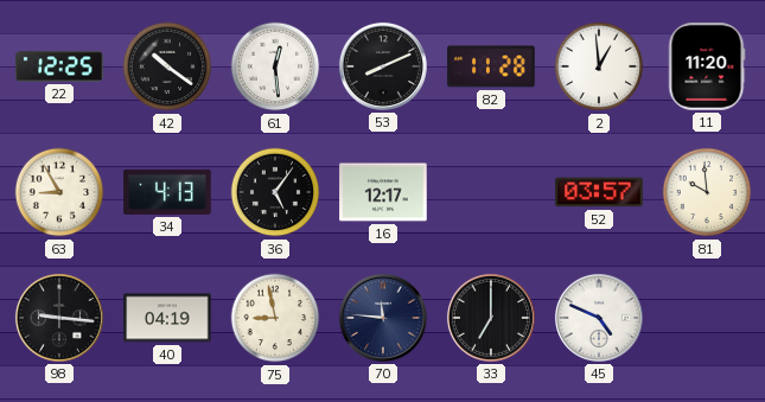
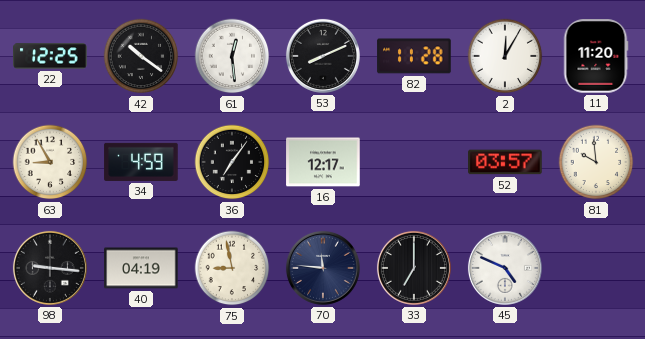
2: 12:59 -> 12:05
34: 4:13 -> 4:59
36: 5:06 -> 7:06
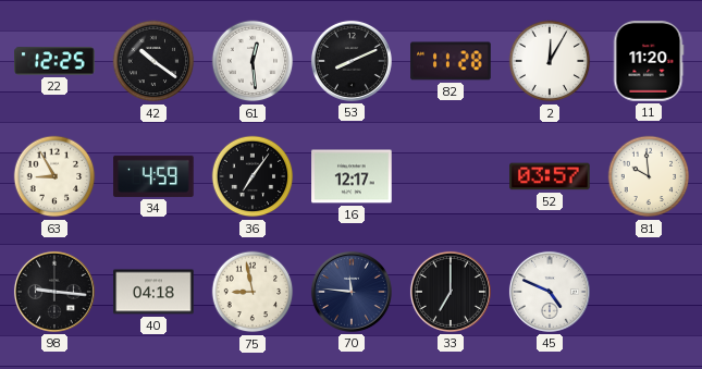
40: 04:19 -> 04:18
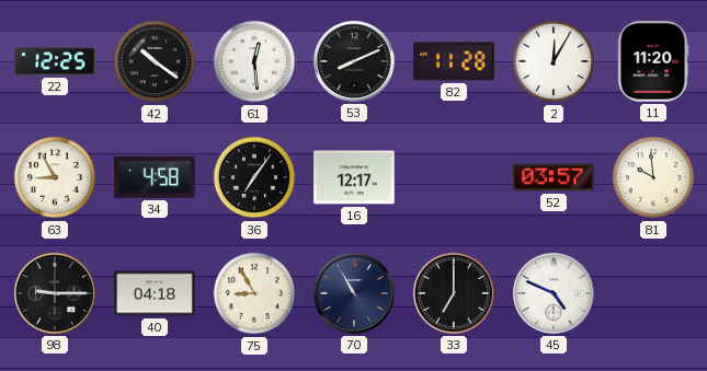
34: 4:59 -> 4:58
98: 9:16 -> 9:15
75: 8:58 -> 8:55
70: 11:46 -> 10:55
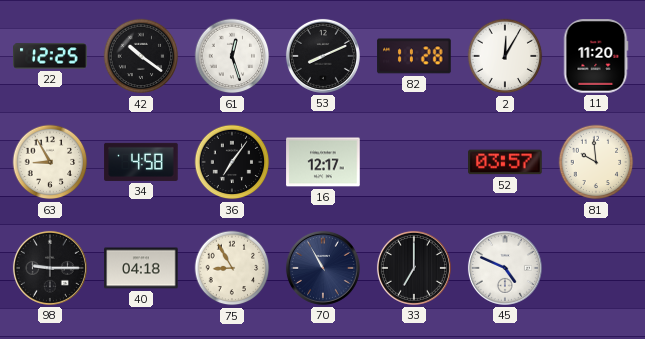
61: 12:29 -> 12:27
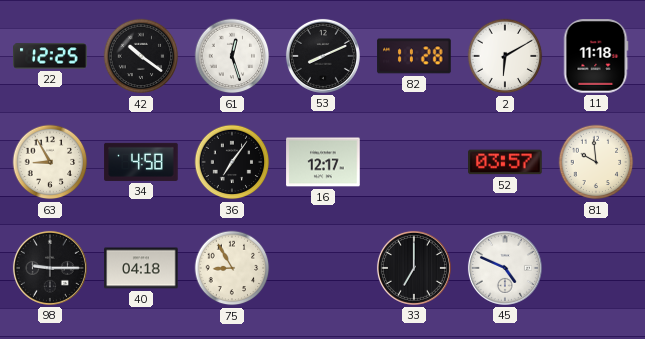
2: 12:05 -> 6:10
11: 11:20 -> 11:18
70: 10:55 -> none
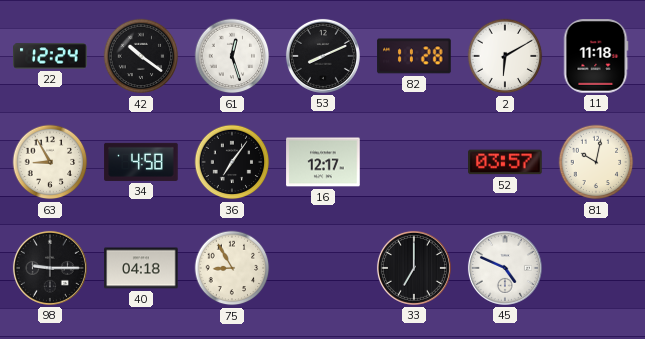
22: 12:25 -> 12:24
81: 9:59 -> 10:02
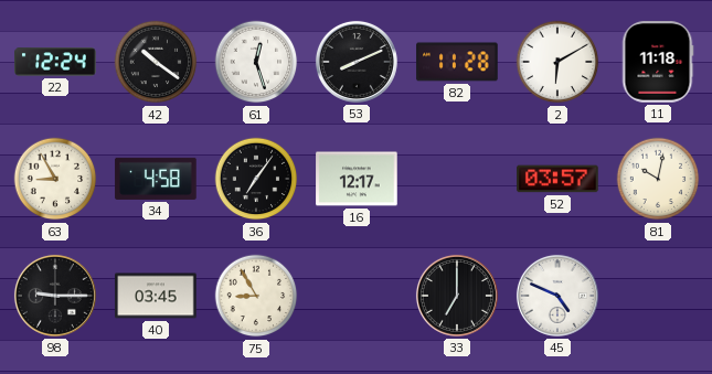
40: 04:18 -> 03:45
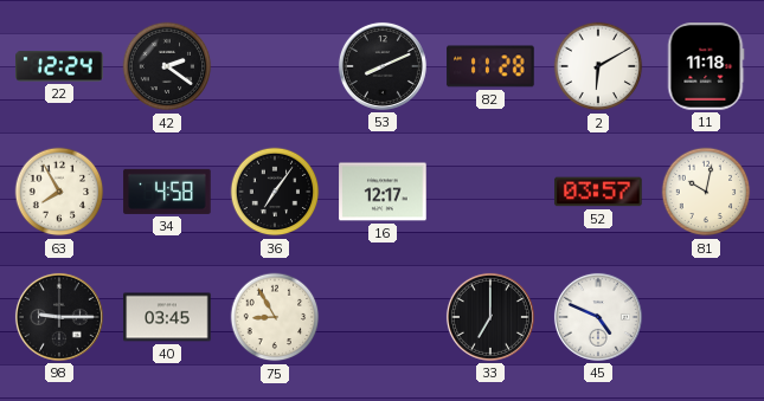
42: 10:21 -> 2:21
61: 12:27 -> none
63: 8:55 -> 7:55
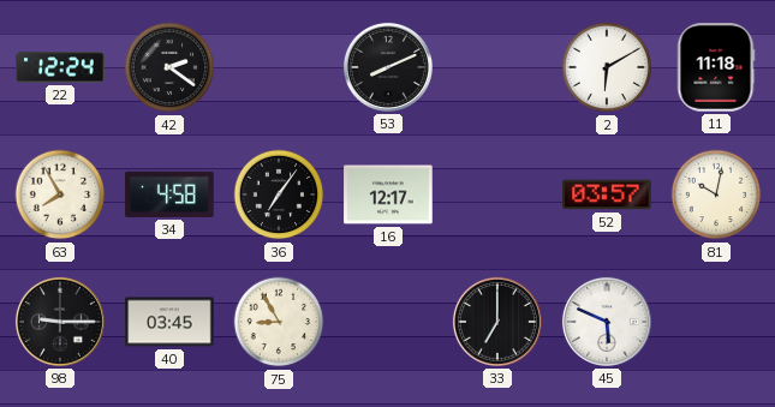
82: 11:28 -> none
45: 4:49 -> 5:49
